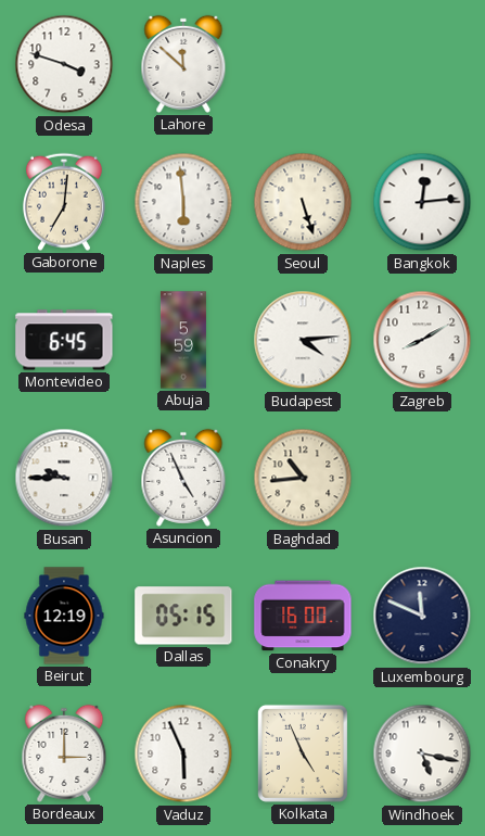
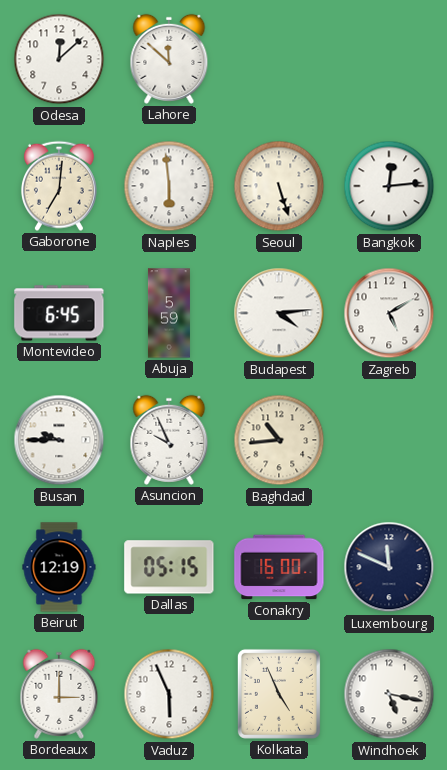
Odesa: 3:48 -> 12:08
Zagreb: 8:10 -> 5:10
Asuncion: 4:56 -> 9:56
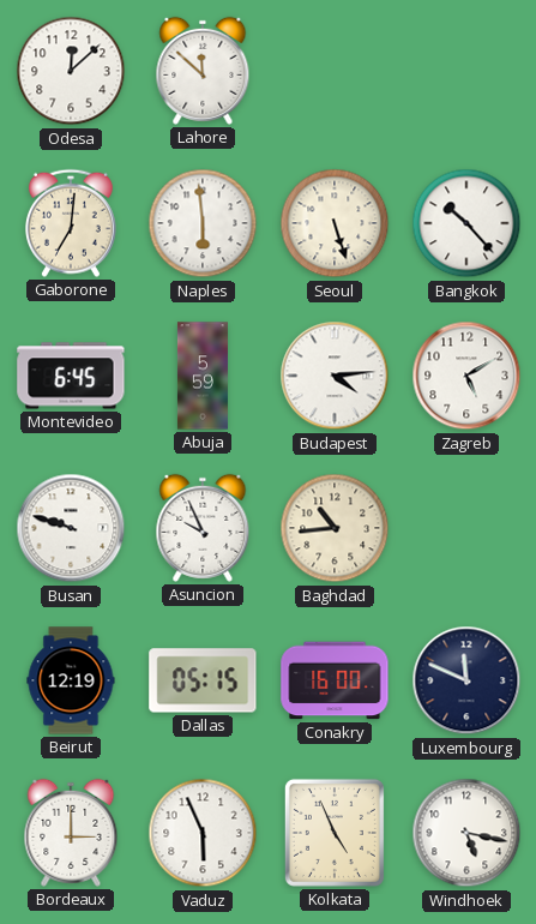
Bangkok: 12:14 -> 10:23
Busan: 9:45 -> 9:48
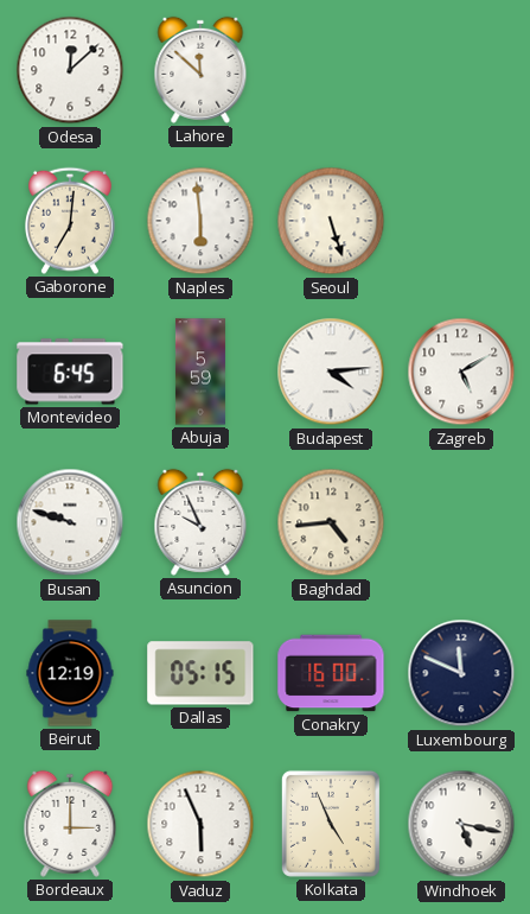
Bangkok: 10:23 -> none
Baghdad: 10:44 -> 4:44
